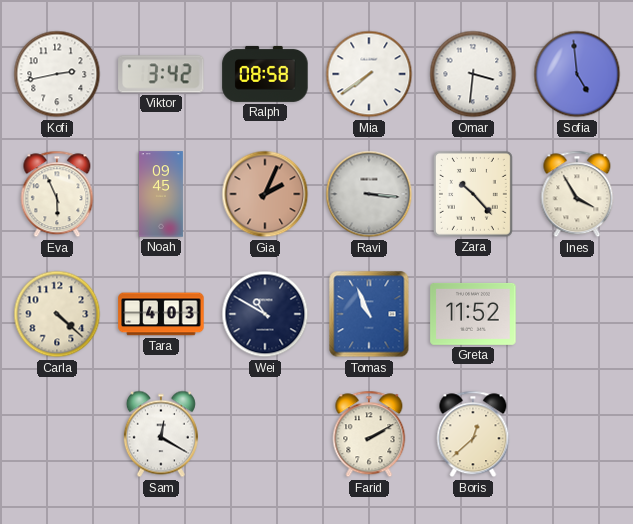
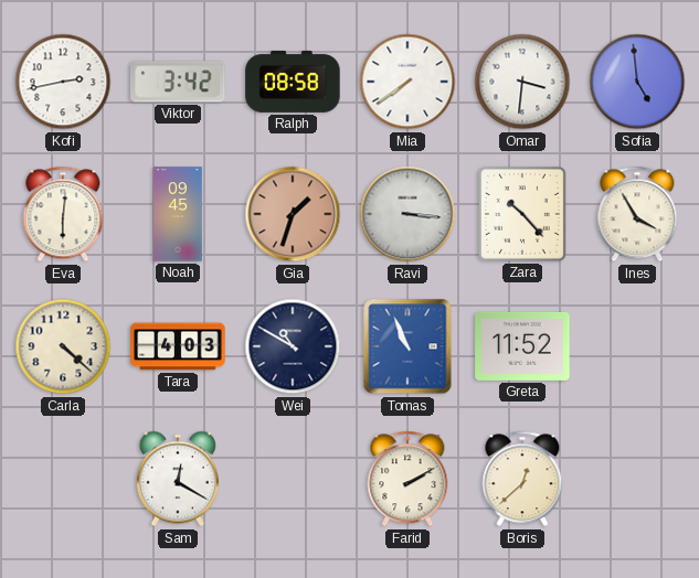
Eva: 5:56 -> 6:01
Gia: 2:04 -> 1:33
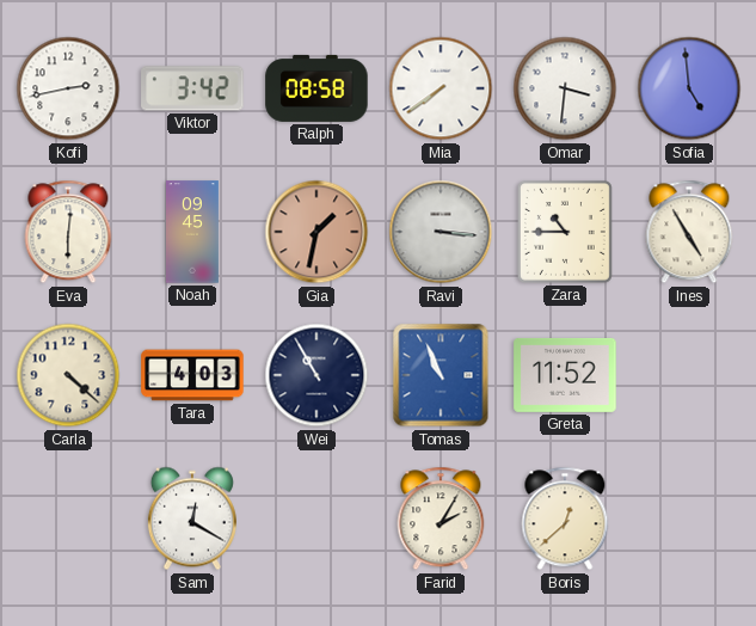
Gia: 1:33 -> 1:32
Zara: 10:23 -> 10:45
Ines: 3:55 -> 4:55
Wei: 10:50 -> 10:55
Farid: 2:10 -> 2:05
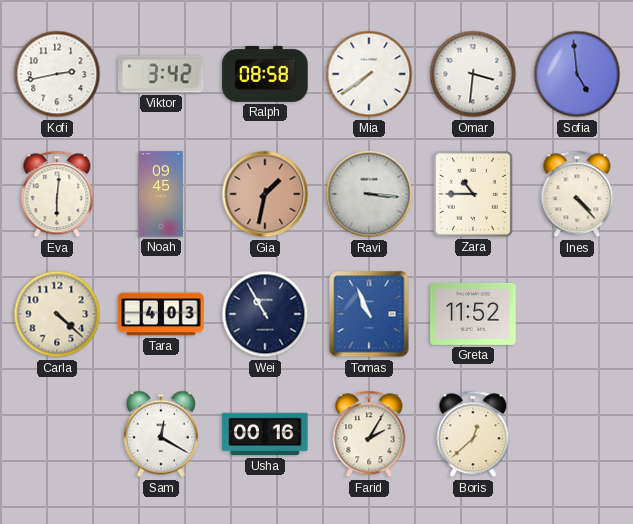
Ines: 4:55 -> 4:23
Usha: none -> 00:16
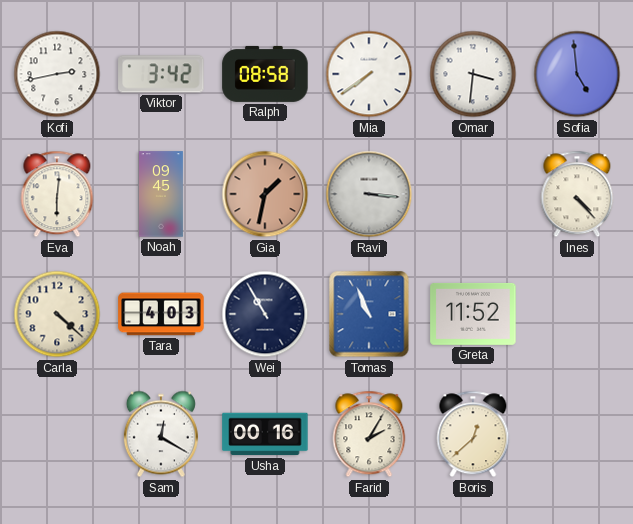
Zara: 10:45 -> none
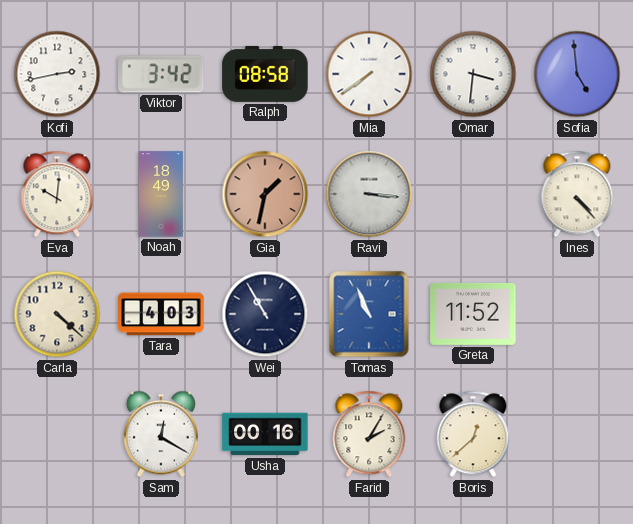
Eva: 6:01 -> 10:01
Noah: 09:45 -> 18:49
